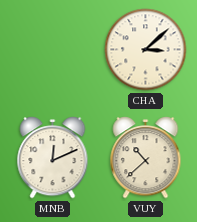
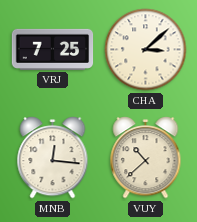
VRJ: none -> 7:25
MNB: 12:11 -> 12:16
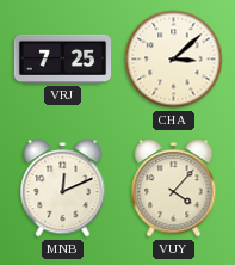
MNB: 12:16 -> 12:11
VUY: 10:38 -> 4:07
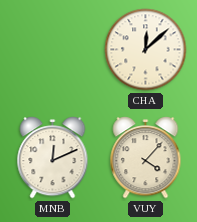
VRJ: 7:25 -> none
CHA: 3:08 -> 12:08
